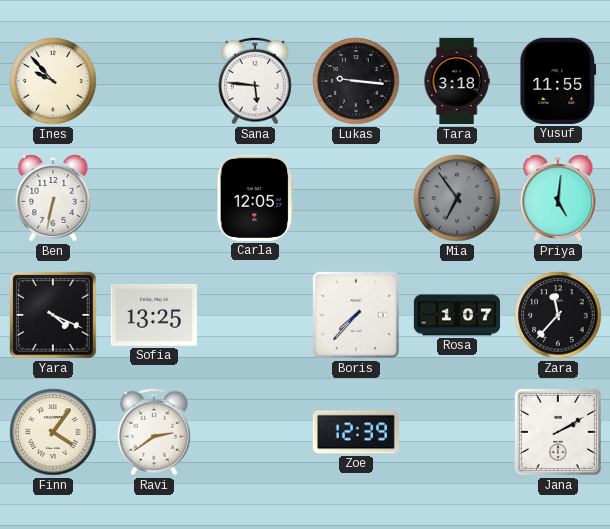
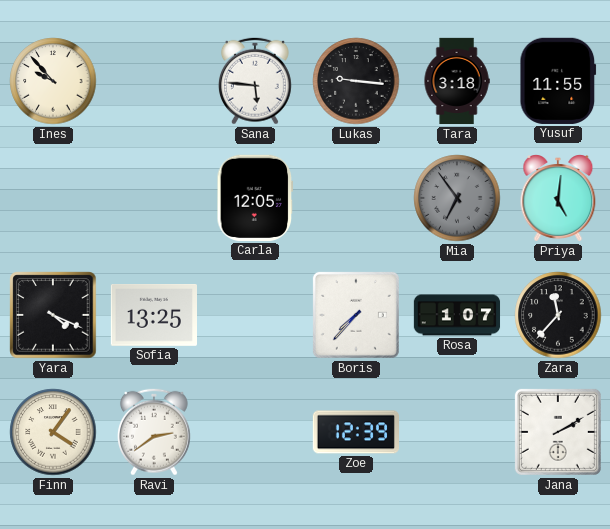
Ben: 6:32 -> none
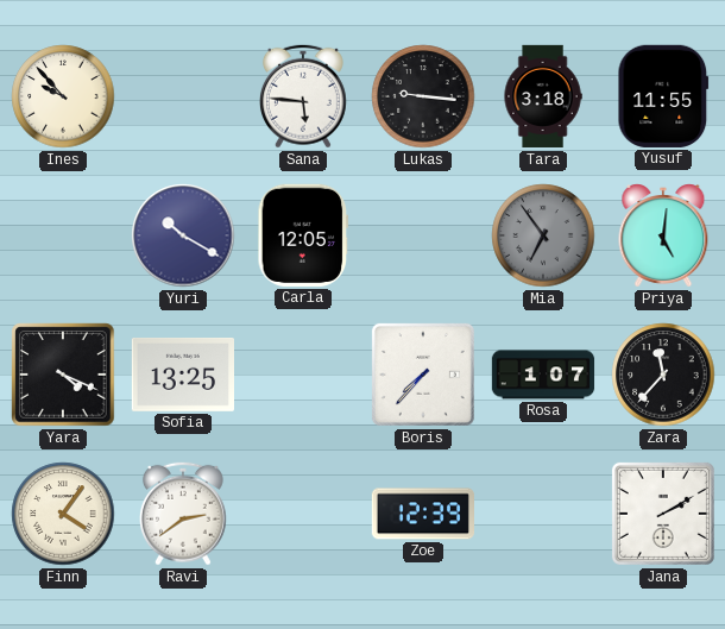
Yuri: none -> 10:20
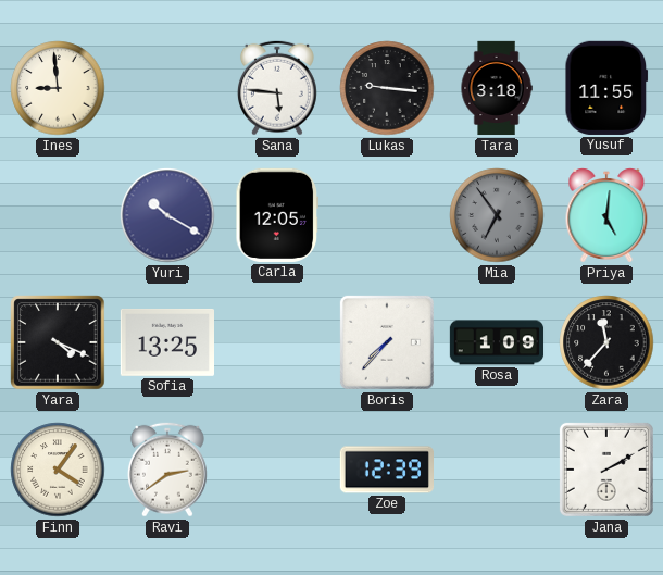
Ines: 9:53 -> 8:59
Rosa: 1:07 -> 1:09
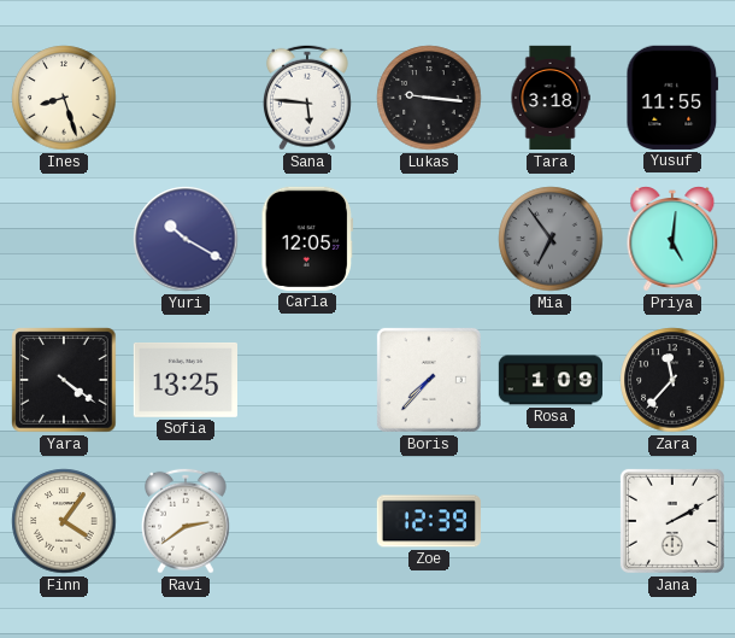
Ines: 8:59 -> 8:27
Yara: 4:19 -> 4:21
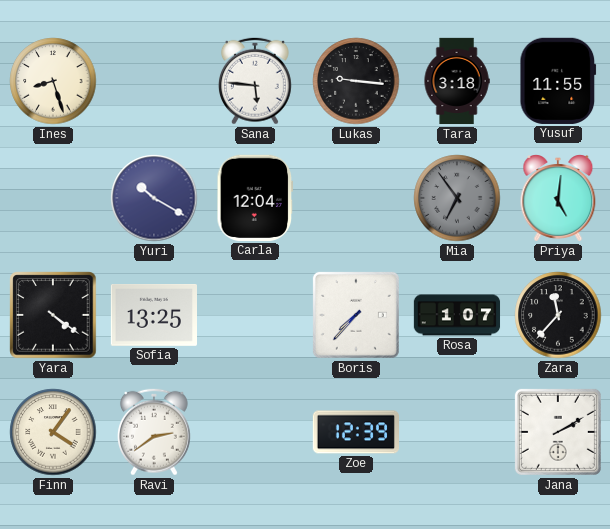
Carla: 12:05 -> 12:04
Rosa: 1:09 -> 1:07
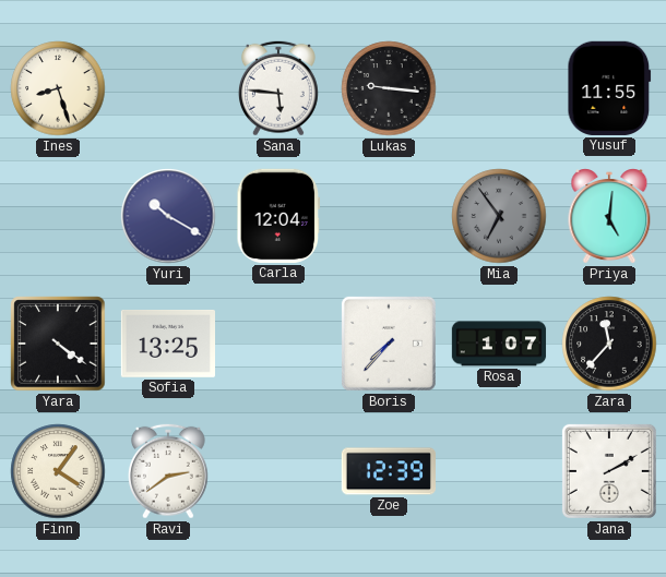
Tara: 3:18 -> none
